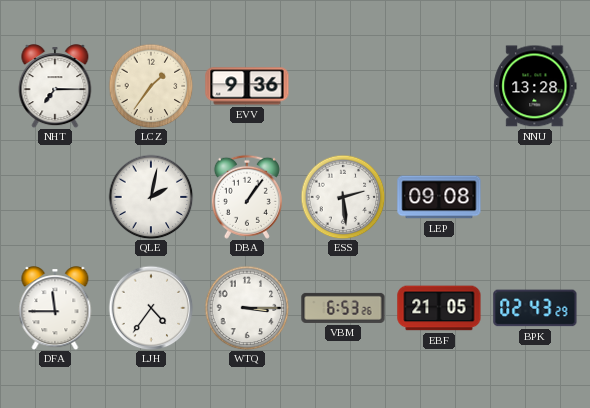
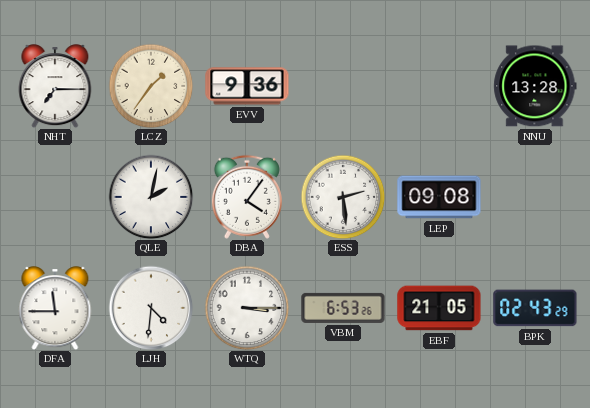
DBA: 1:06 -> 4:06
LJH: 4:36 -> 4:31
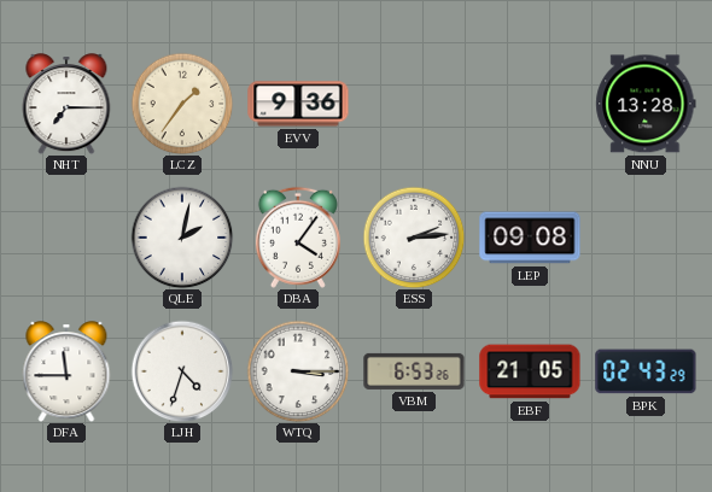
ESS: 2:29 -> 2:14
LJH: 4:31 -> 4:33
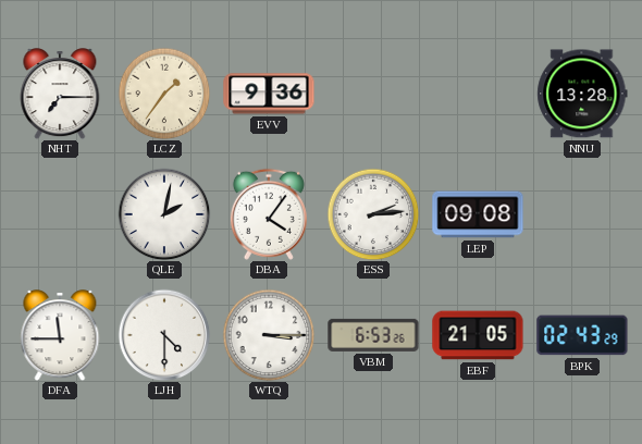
LJH: 4:33 -> 4:30
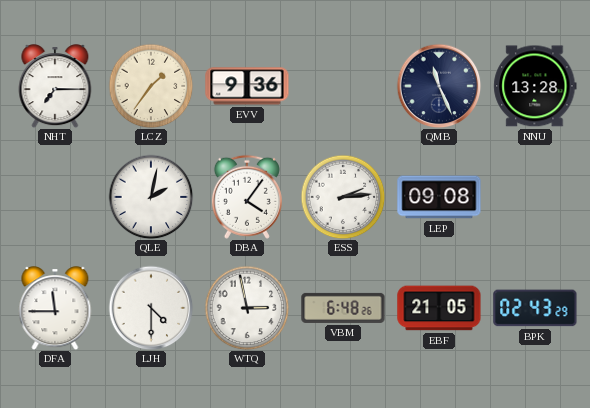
QMB: none -> 11:26
WTQ: 3:15 -> 2:58
VBM: 6:53 -> 6:48
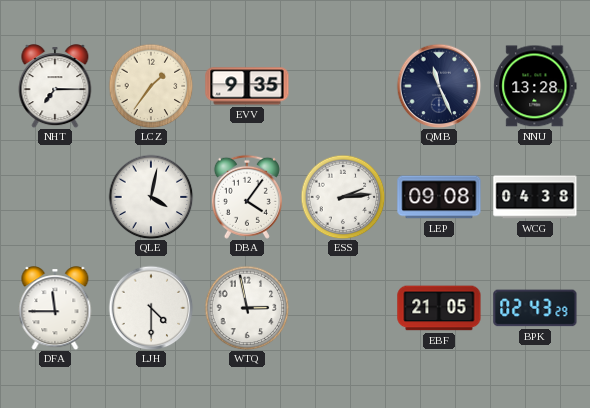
EVV: 9:36 -> 9:35
QLE: 2:02 -> 4:02
WCG: none -> 04:38
VBM: 6:48 -> none
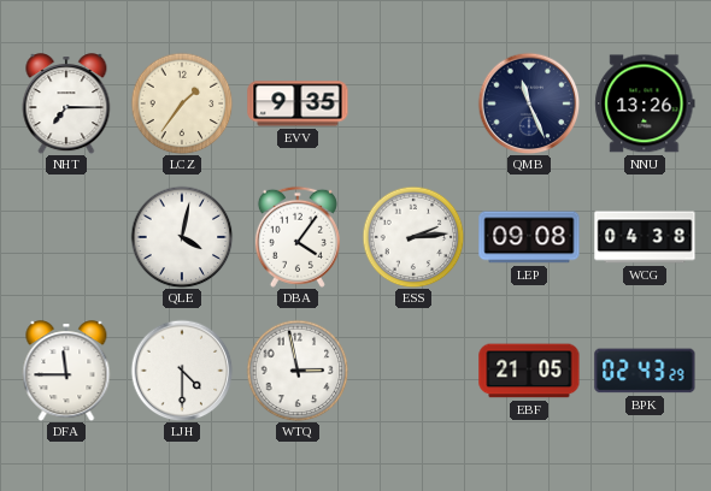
NNU: 13:28 -> 13:26
